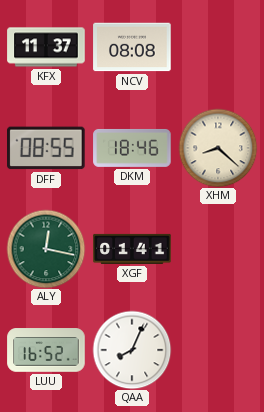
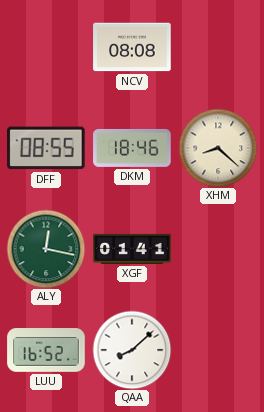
KFX: 11:37 -> none
QAA: 8:04 -> 8:08
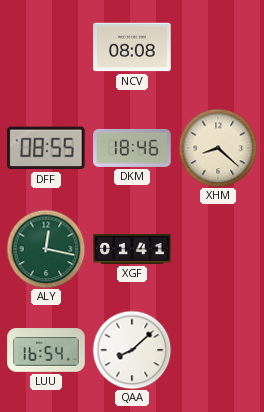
LUU: 16:52 -> 16:54
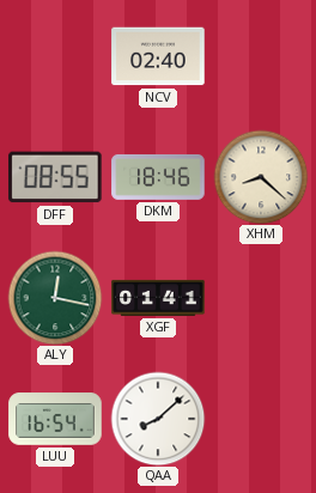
NCV: 08:08 -> 02:40
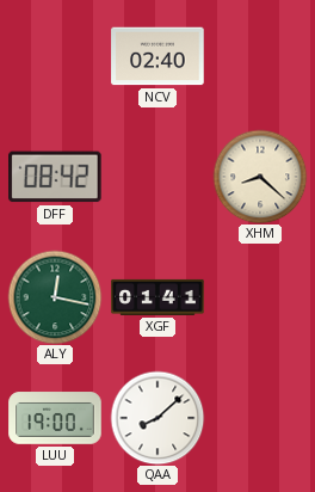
DFF: 08:55 -> 08:42
DKM: 18:46 -> none
LUU: 16:54 -> 19:00
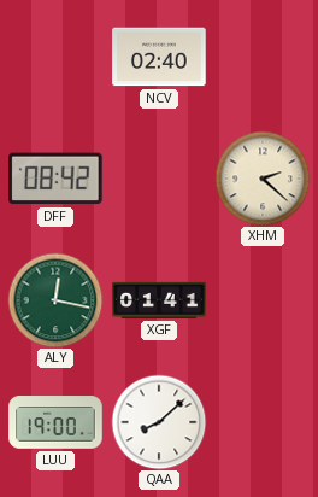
XHM: 8:22 -> 2:22
